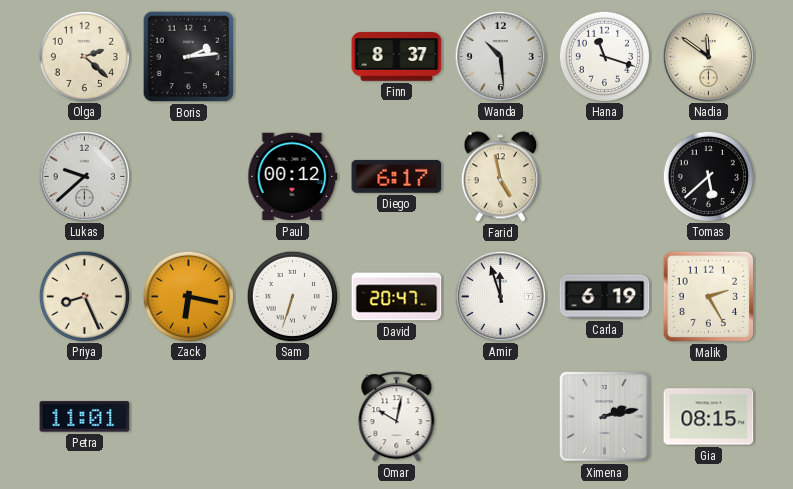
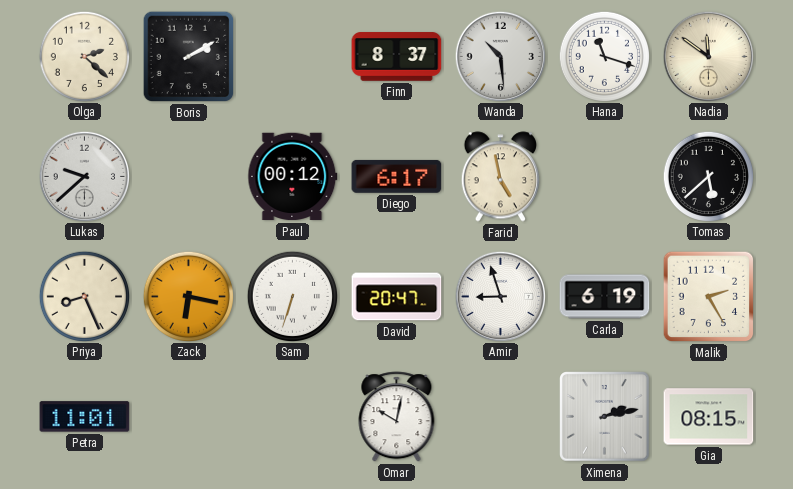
Boris: 2:14 -> 2:10
Amir: 11:57 -> 8:57
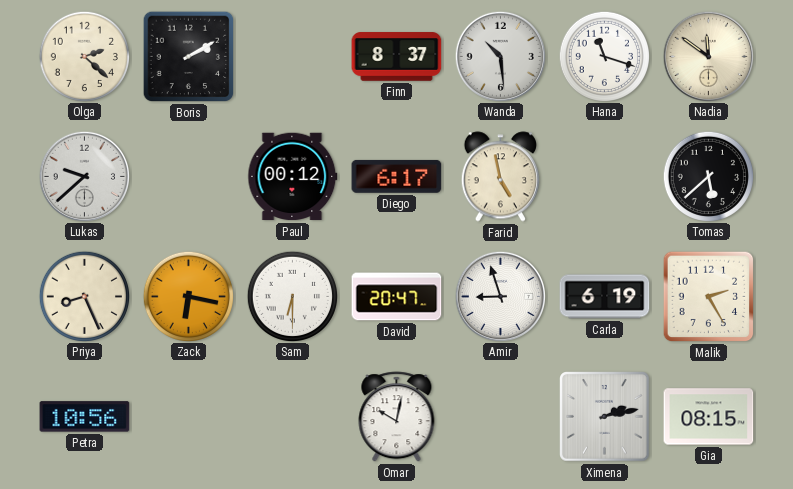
Sam: 6:33 -> 6:30
Petra: 11:01 -> 10:56
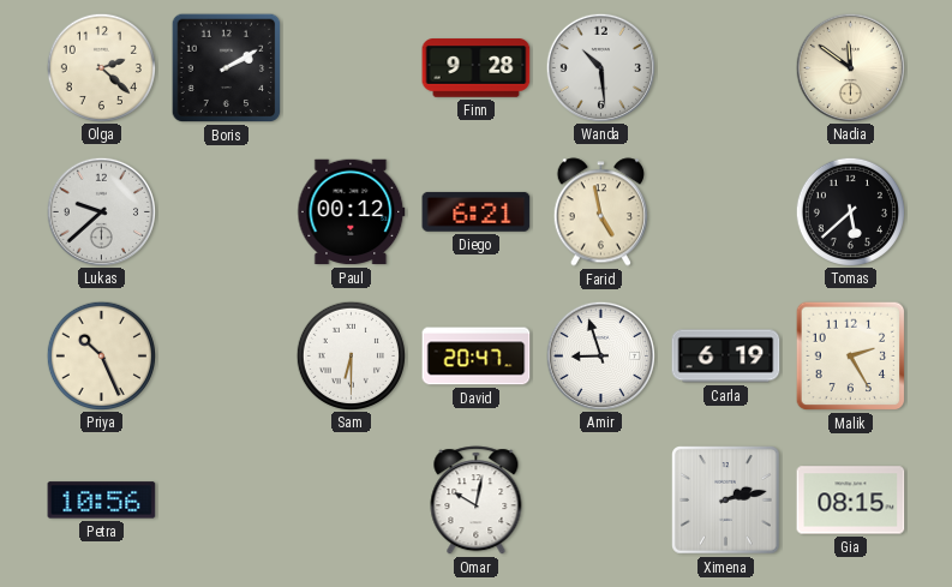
Finn: 8:37 -> 9:28
Hana: 11:18 -> none
Diego: 6:17 -> 6:21
Priya: 8:26 -> 10:26
Zack: 6:17 -> none
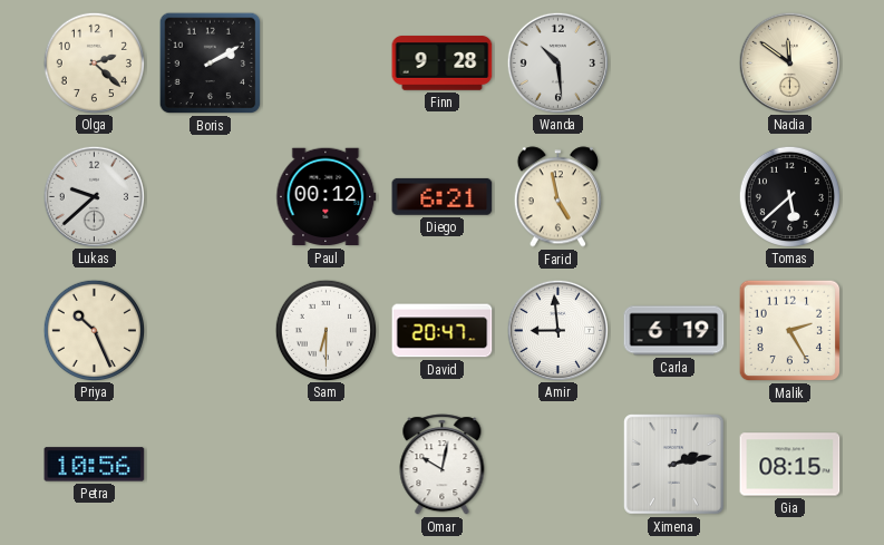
Amir: 8:57 -> 8:59
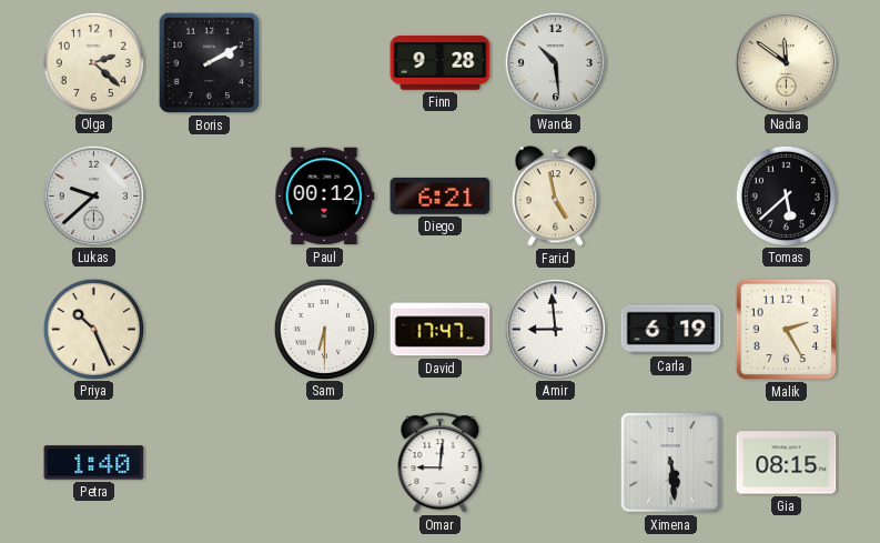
David: 20:47 -> 17:47
Petra: 10:56 -> 1:40
Omar: 10:02 -> 9:01
Ximena: 2:13 -> 5:29
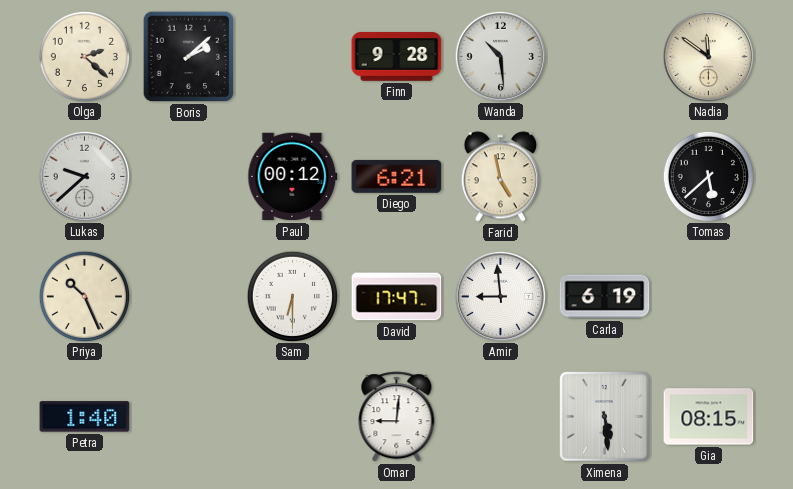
Boris: 2:10 -> 2:08
Malik: 2:25 -> none
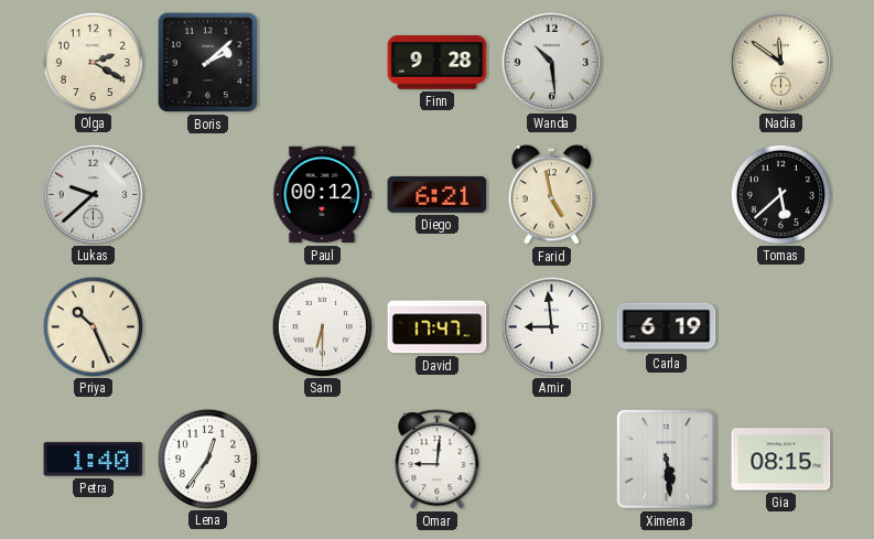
Olga: 2:22 -> 2:20
Lena: none -> 12:36
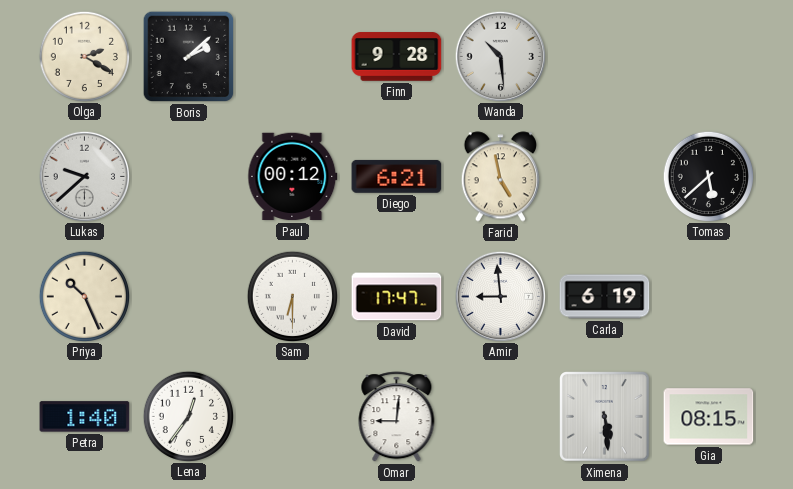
Nadia: 11:51 -> none
